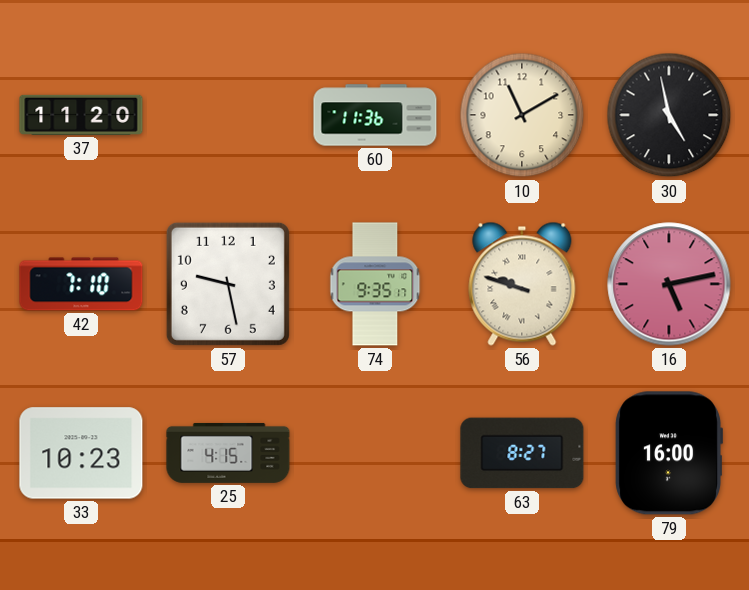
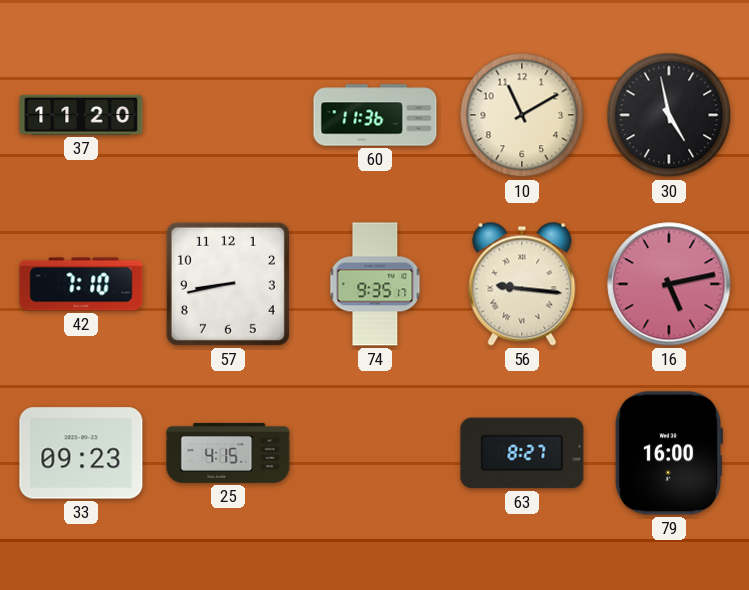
57: 9:28 -> 8:43
56: 9:48 -> 9:16
33: 10:23 -> 09:23
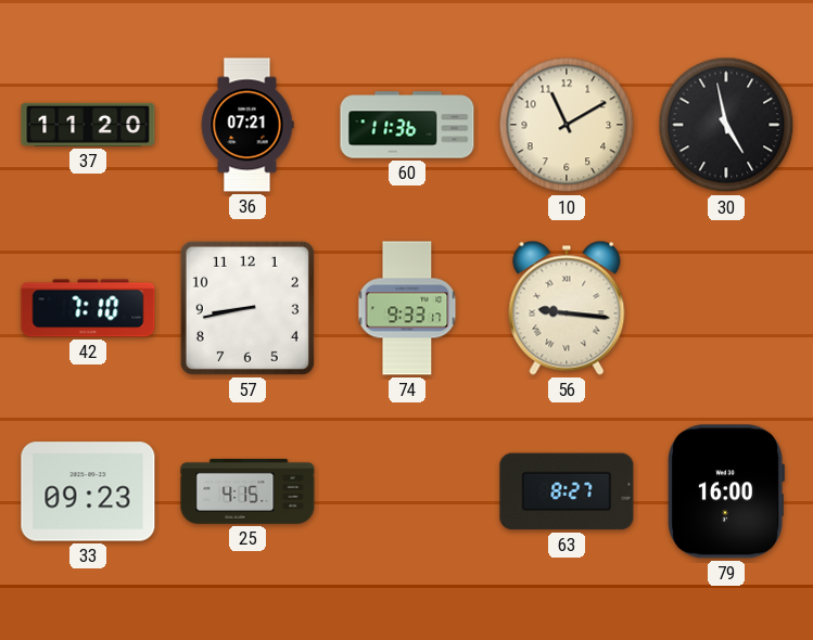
36: none -> 07:21
74: 9:35 -> 9:33
16: 5:13 -> none
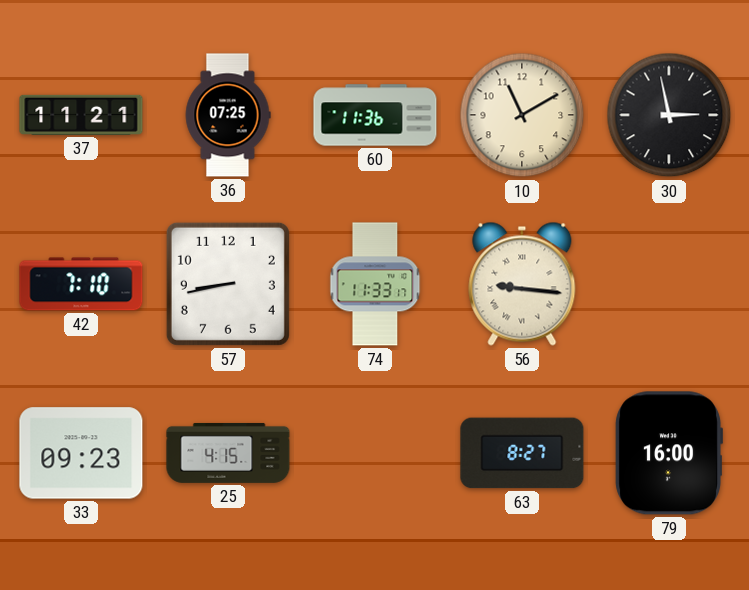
37: 11:20 -> 11:21
36: 07:21 -> 07:25
30: 4:58 -> 2:58
74: 9:33 -> 11:33
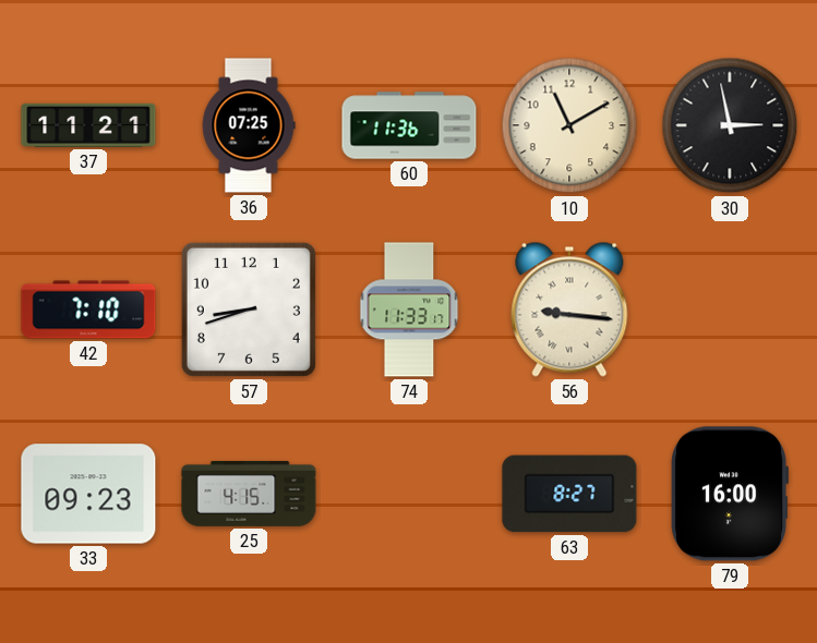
57: 8:43 -> 8:42
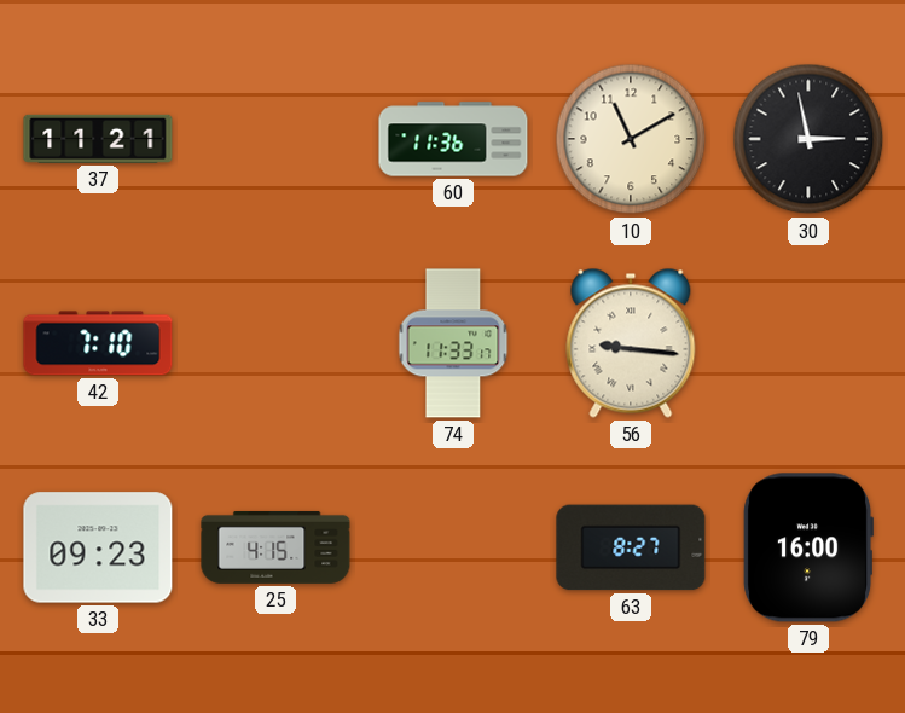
36: 07:25 -> none
57: 8:42 -> none
